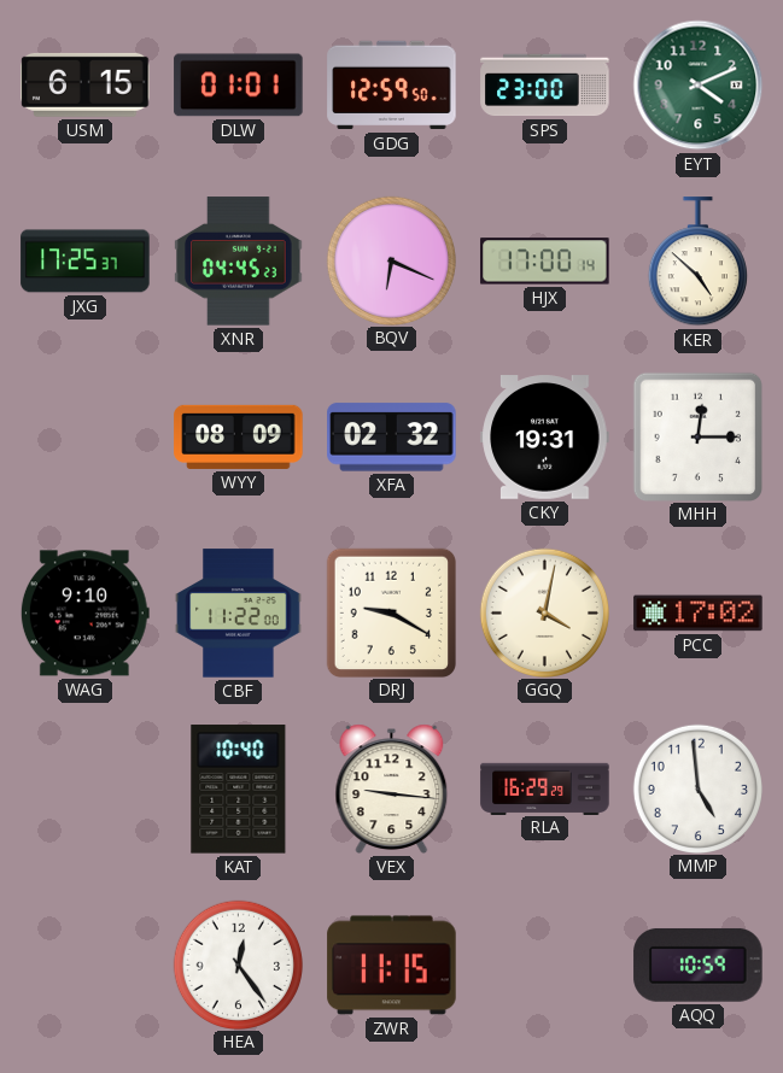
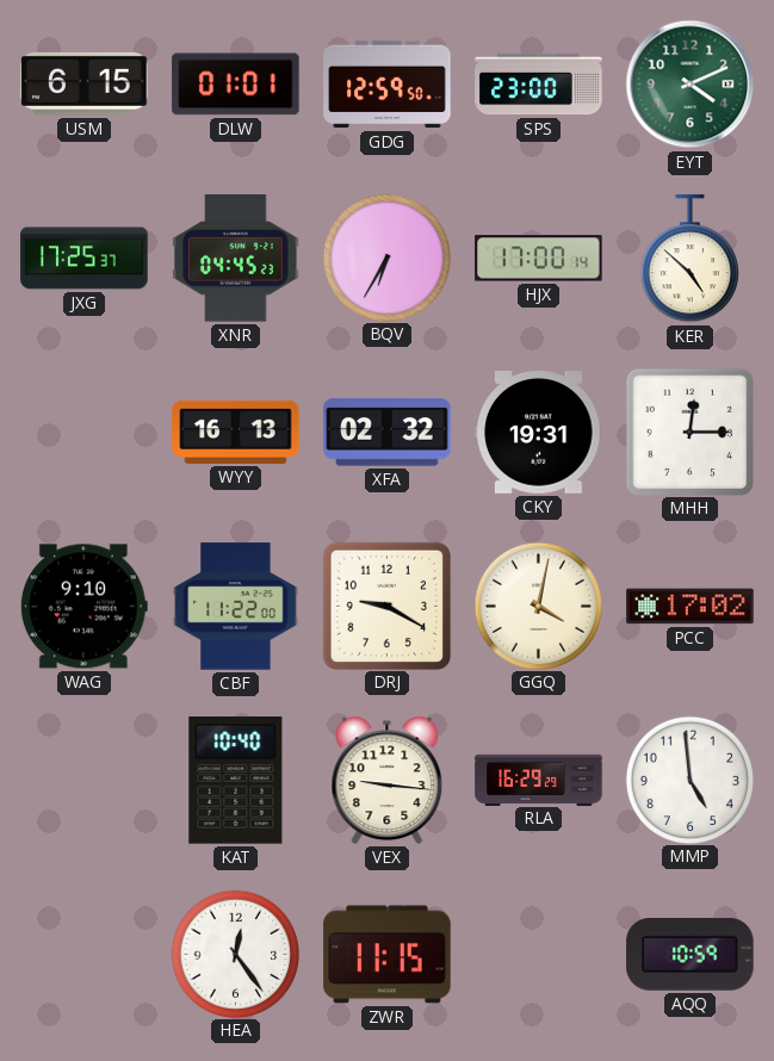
BQV: 6:19 -> 6:35
WYY: 08:09 -> 16:13
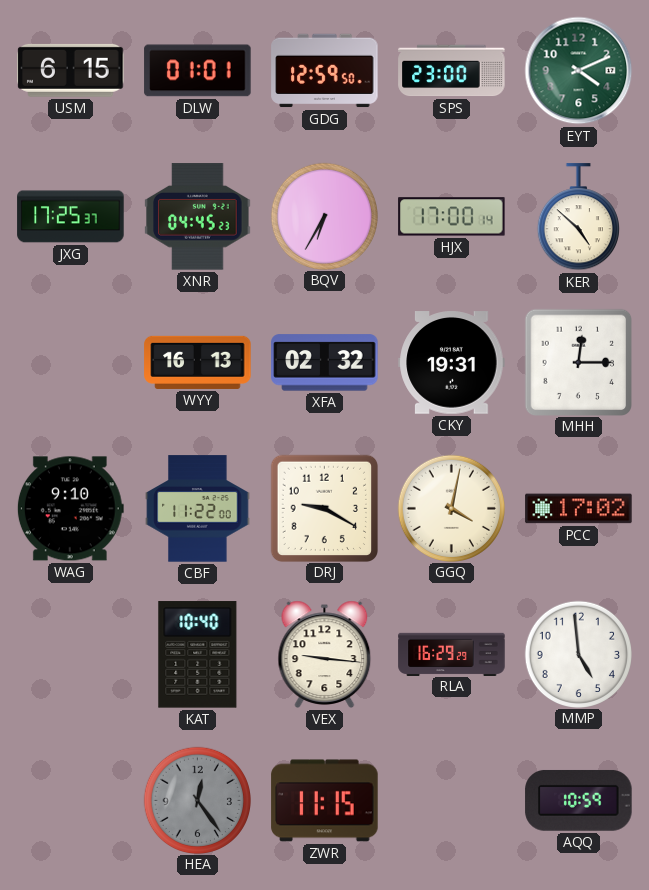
HEA dial: white -> grey
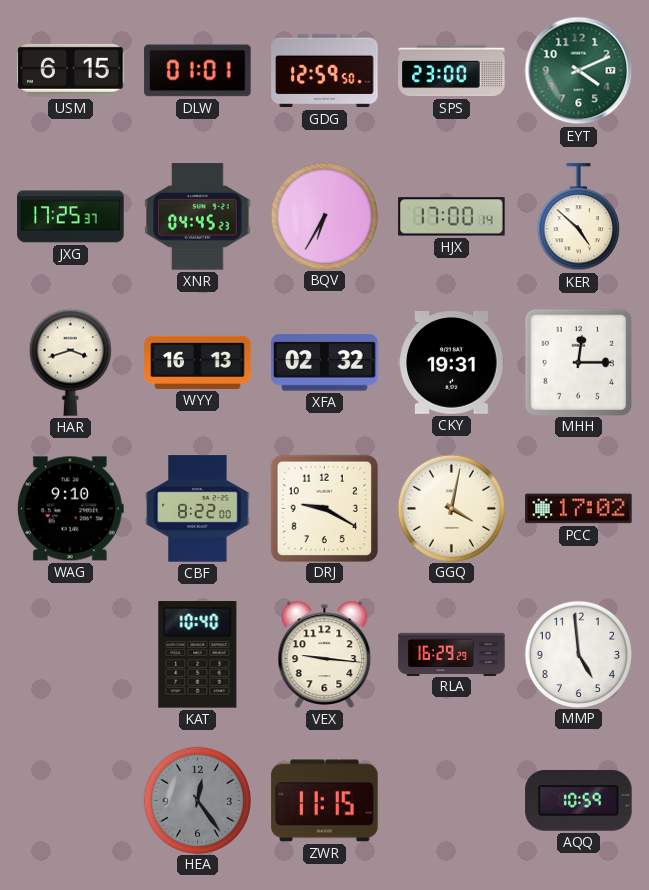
HAR: none -> 3:42
CBF: 11:22 -> 8:22
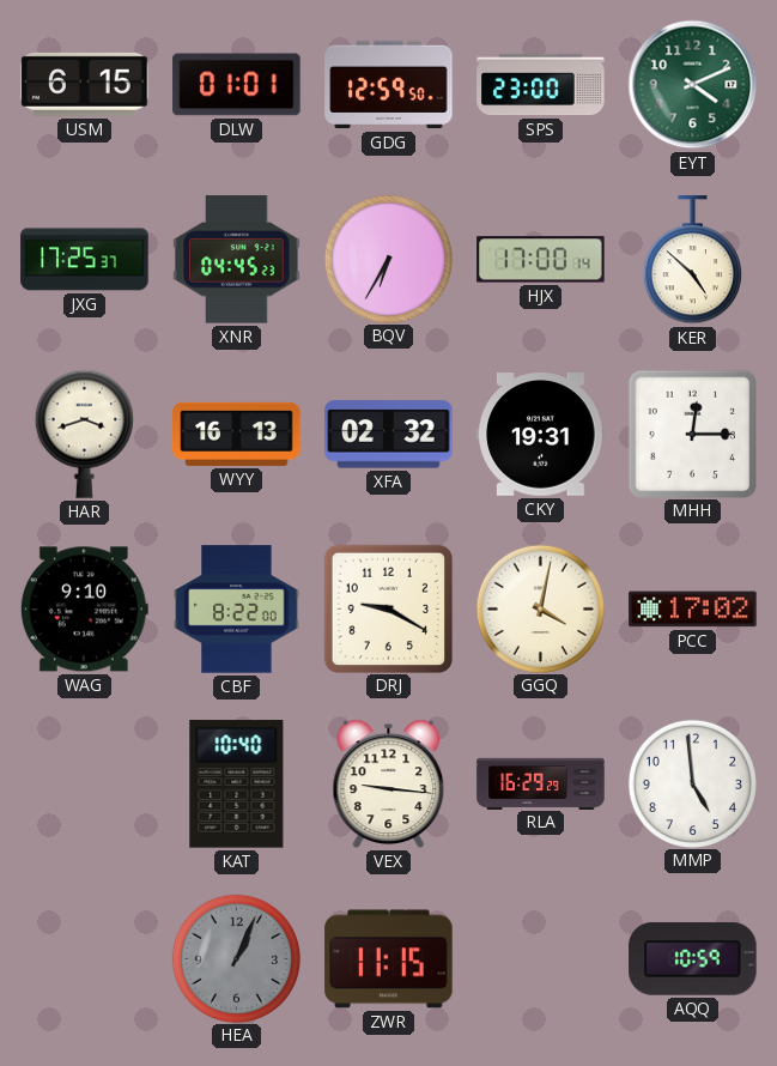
HEA: 12:24 -> 1:04
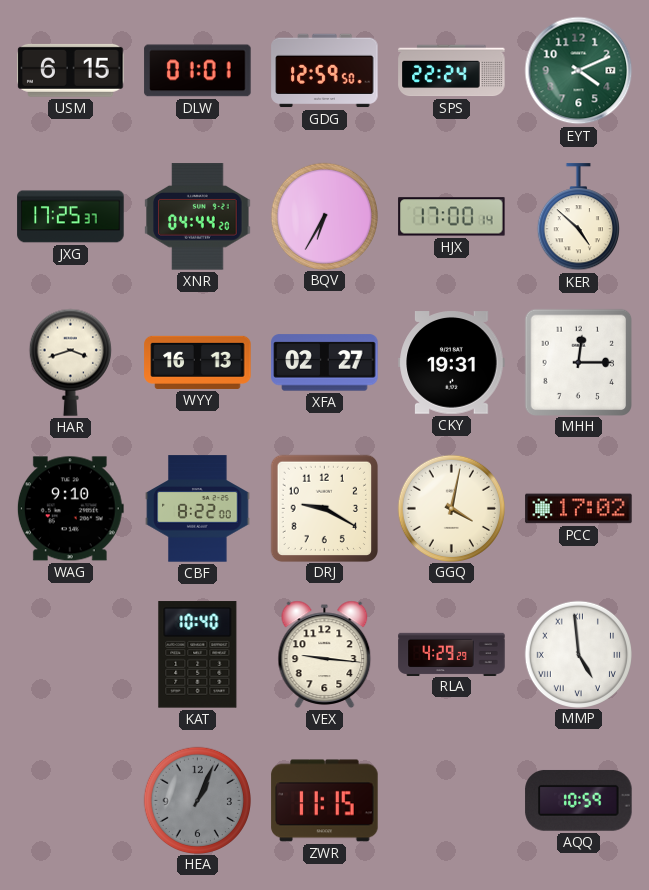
SPS: 23:00 -> 22:24
XNR: 04:45 -> 04:44
XFA: 02:32 -> 02:27
RLA: 16:29 -> 4:29
MMP numerals: Arabic -> Roman
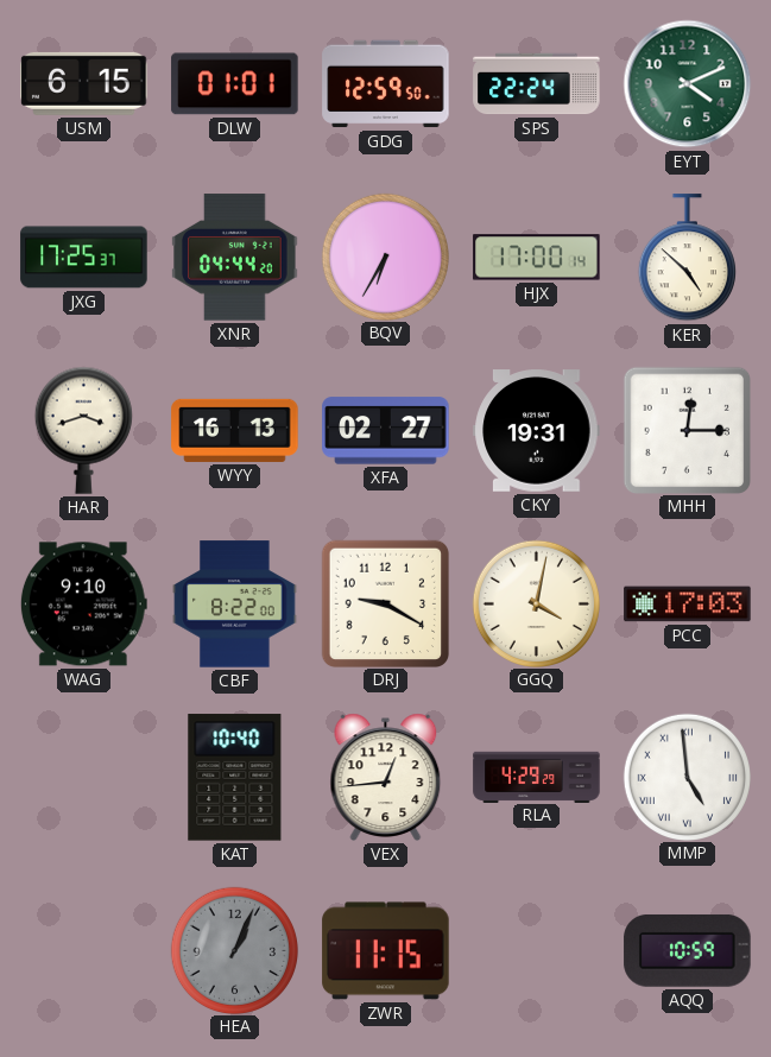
PCC: 17:02 -> 17:03
VEX: 9:16 -> 12:44
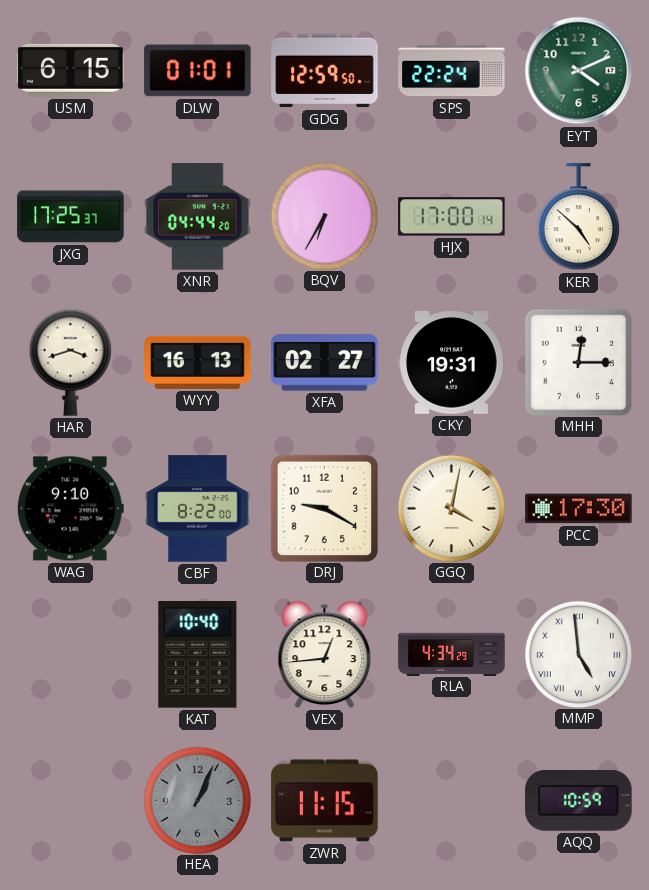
PCC: 17:03 -> 17:30
RLA: 4:29 -> 4:34
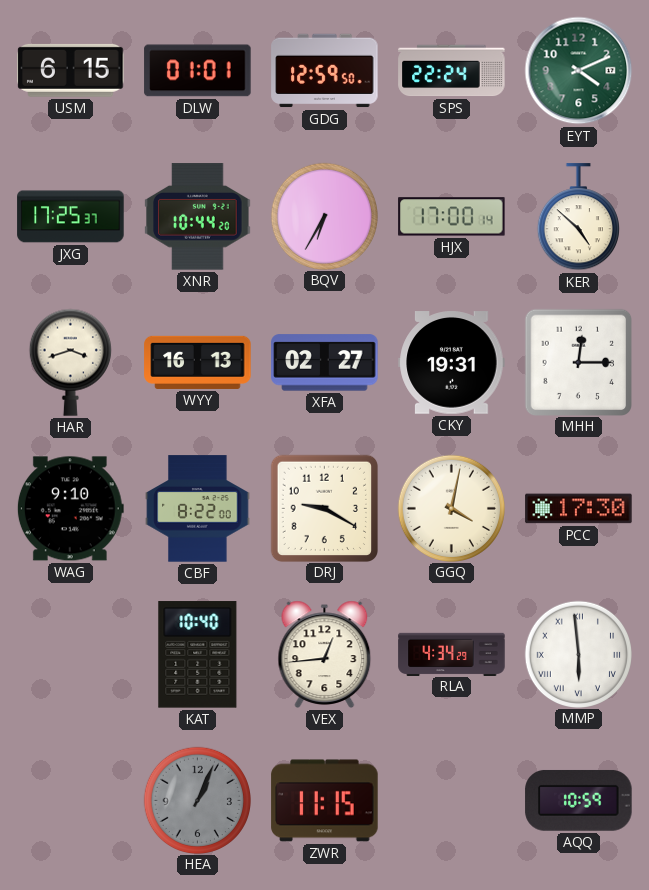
XNR: 04:44 -> 10:44
MMP: 4:59 -> 5:59
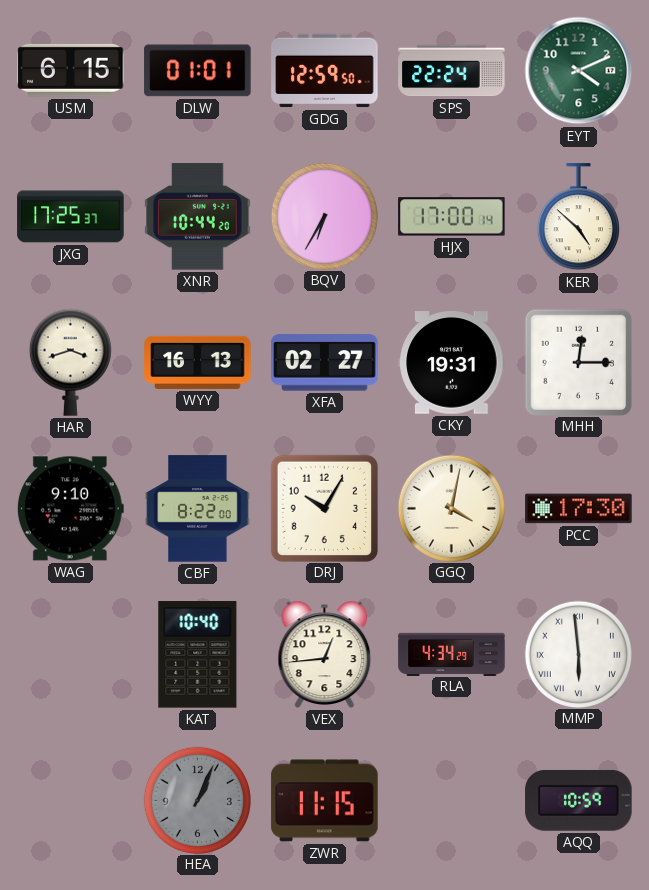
DRJ: 9:20 -> 10:05
